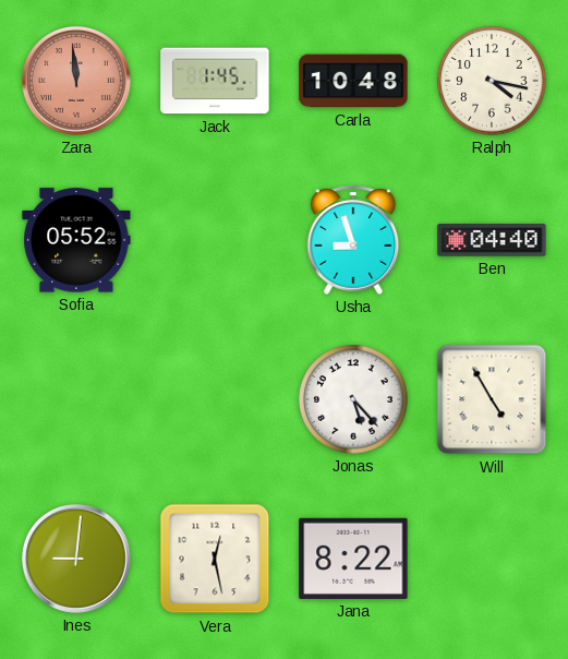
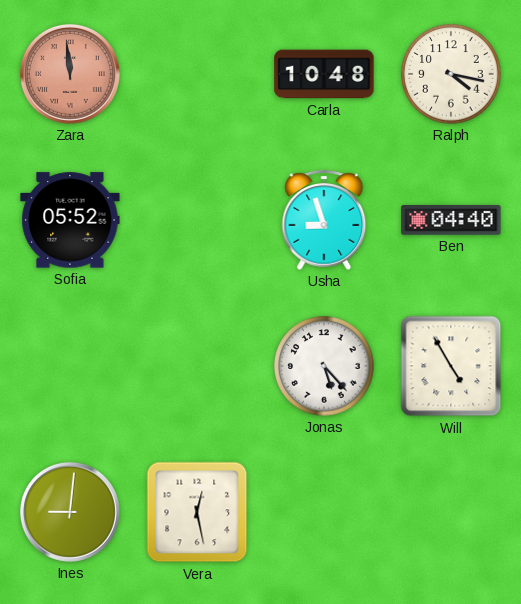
Jack: 1:45 -> none
Jana: 8:22 -> none
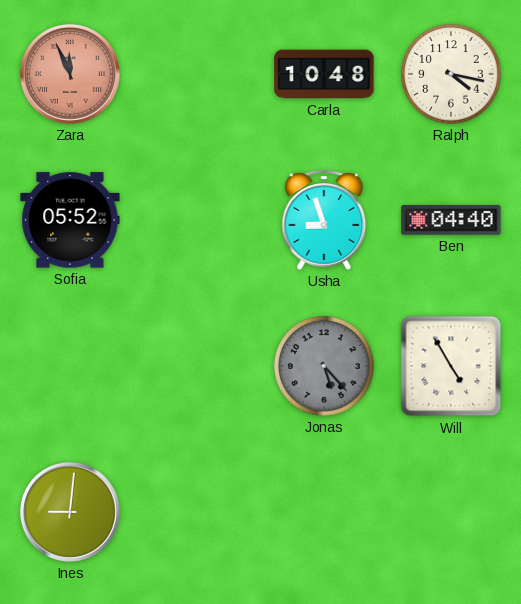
Zara: 11:59 -> 11:56
Jonas dial: white -> grey
Vera: 12:28 -> none
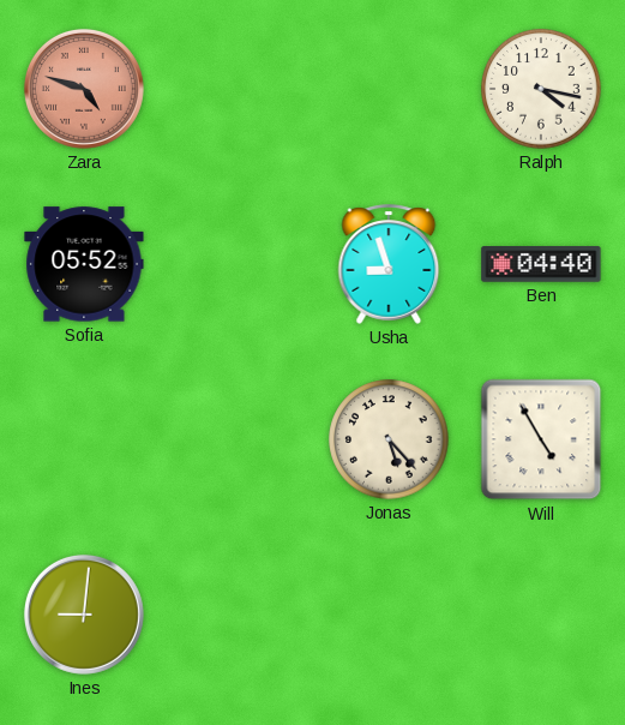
Zara: 11:56 -> 4:48
Carla: 10:48 -> none
Jonas dial: grey -> cream
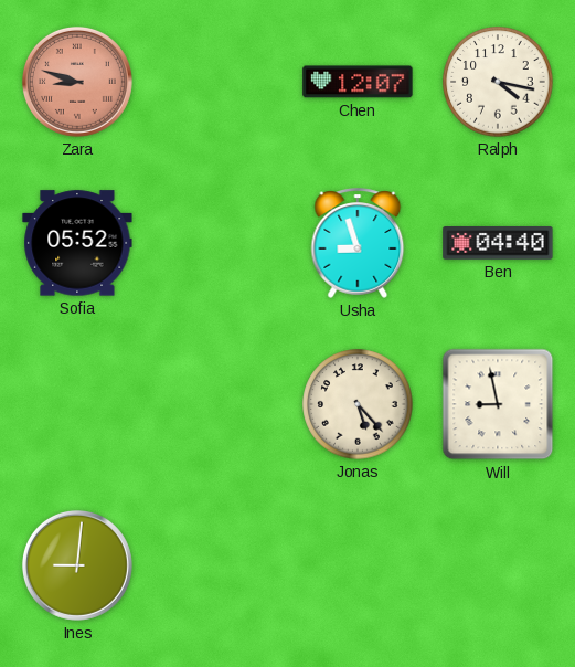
Zara: 4:48 -> 8:48
Chen: none -> 12:07
Will: 4:55 -> 8:58
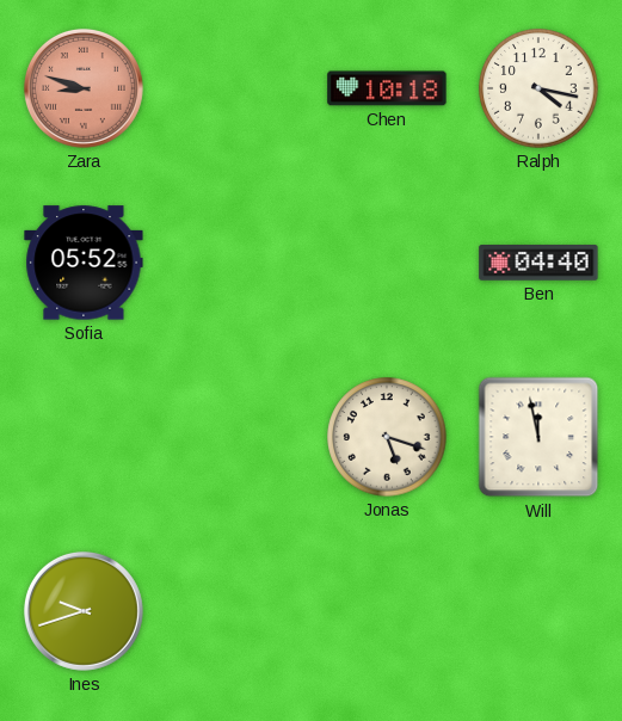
Chen: 12:07 -> 10:18
Usha: 8:57 -> none
Jonas: 5:23 -> 5:18
Will: 8:58 -> 11:58
Ines: 9:01 -> 9:42
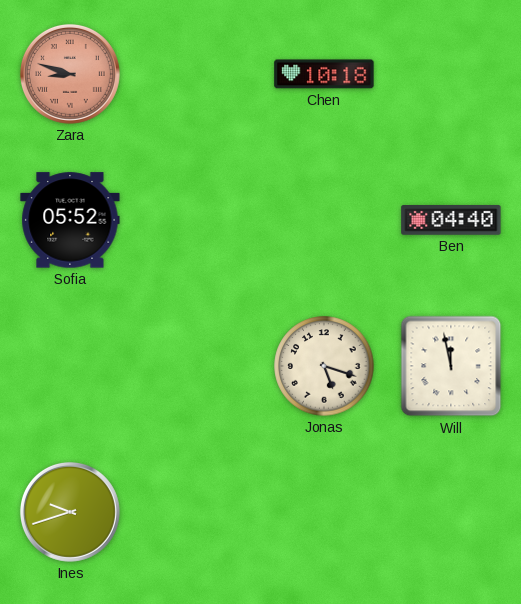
Ralph: 4:17 -> none
